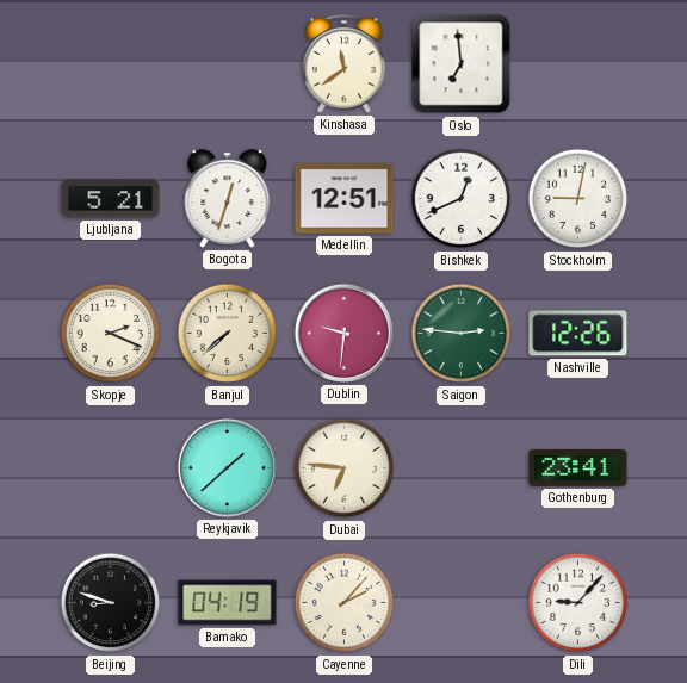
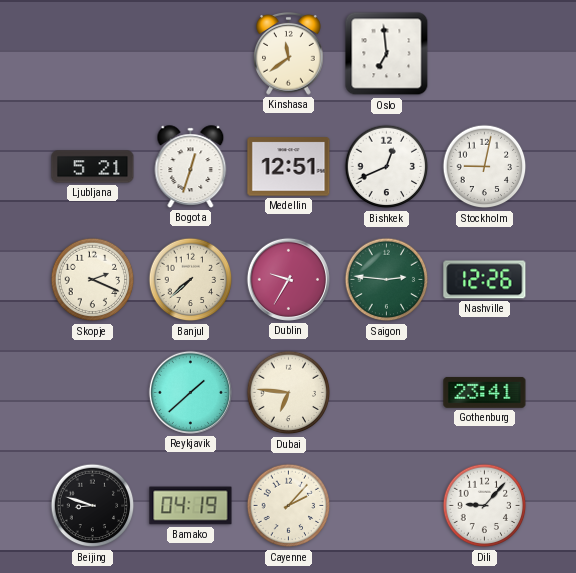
Dublin: 9:31 -> 9:35
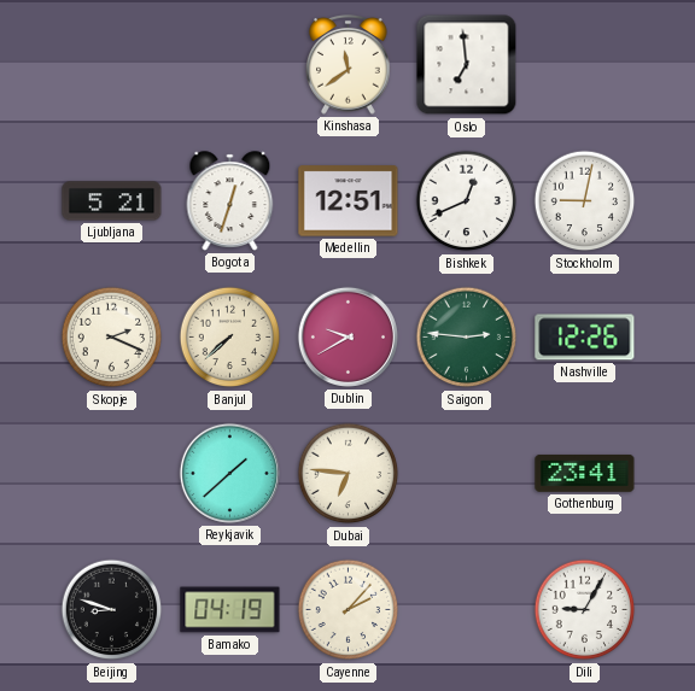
Dublin: 9:35 -> 9:40
Dili: 9:07 -> 9:05
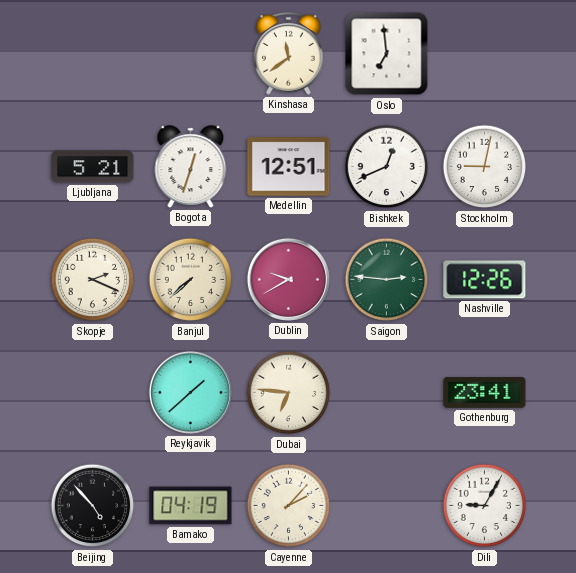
Beijing: 8:48 -> 4:53
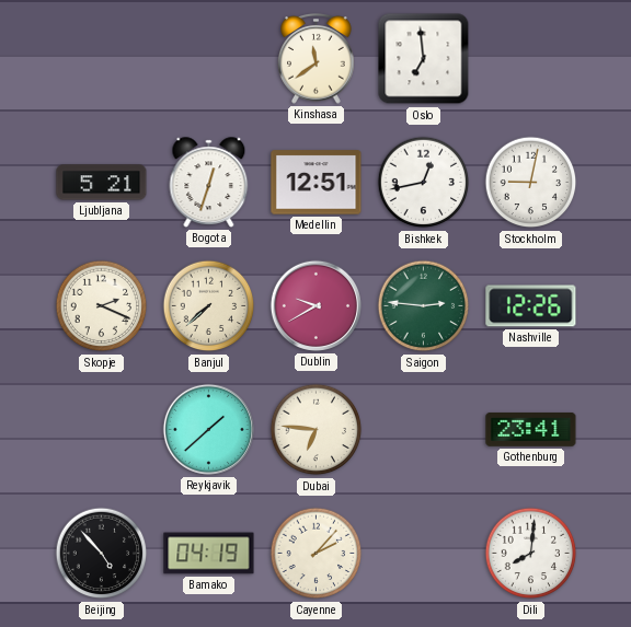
Bishkek: 12:41 -> 12:43
Dili: 9:05 -> 8:01
